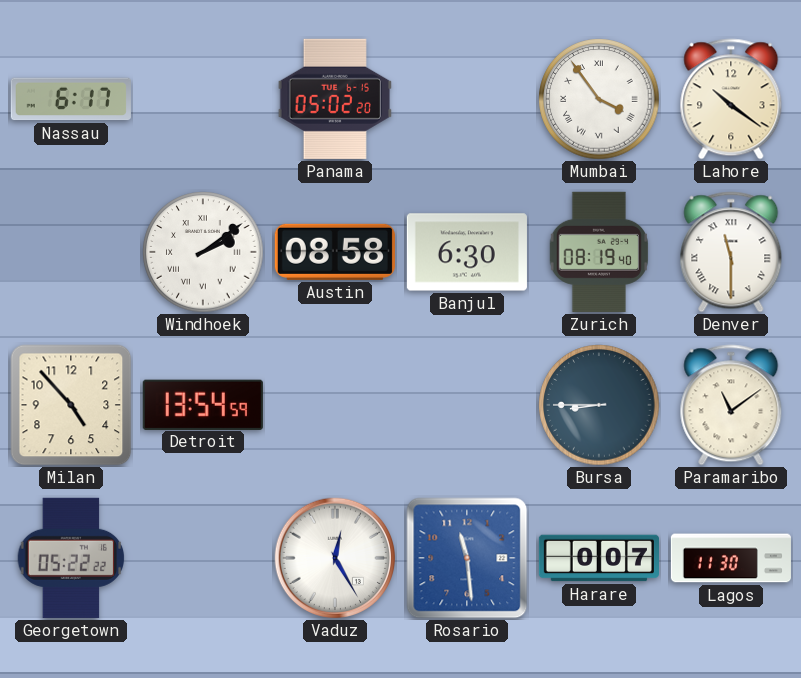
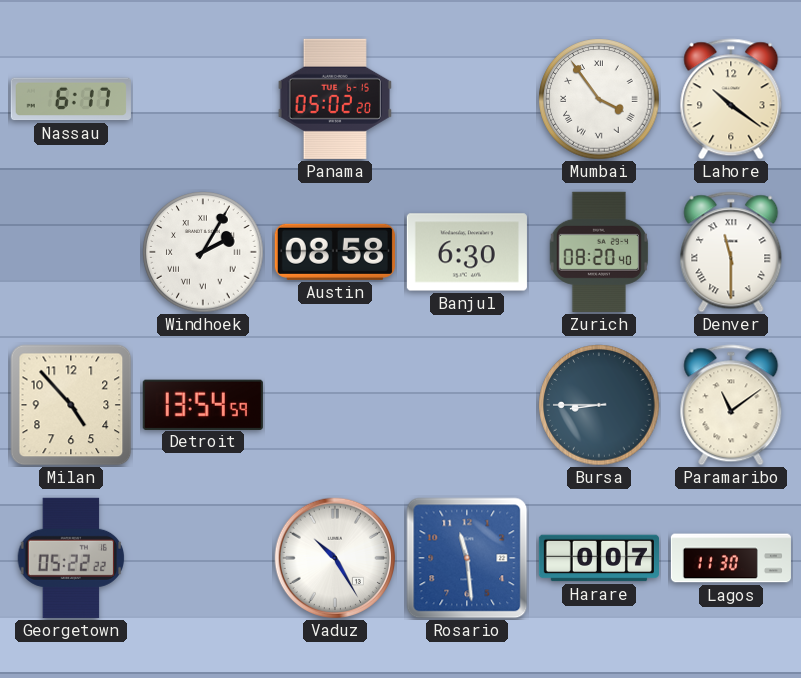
Windhoek: 2:09 -> 2:05
Zurich: 08:19 -> 08:20
Vaduz: 12:25 -> 10:25
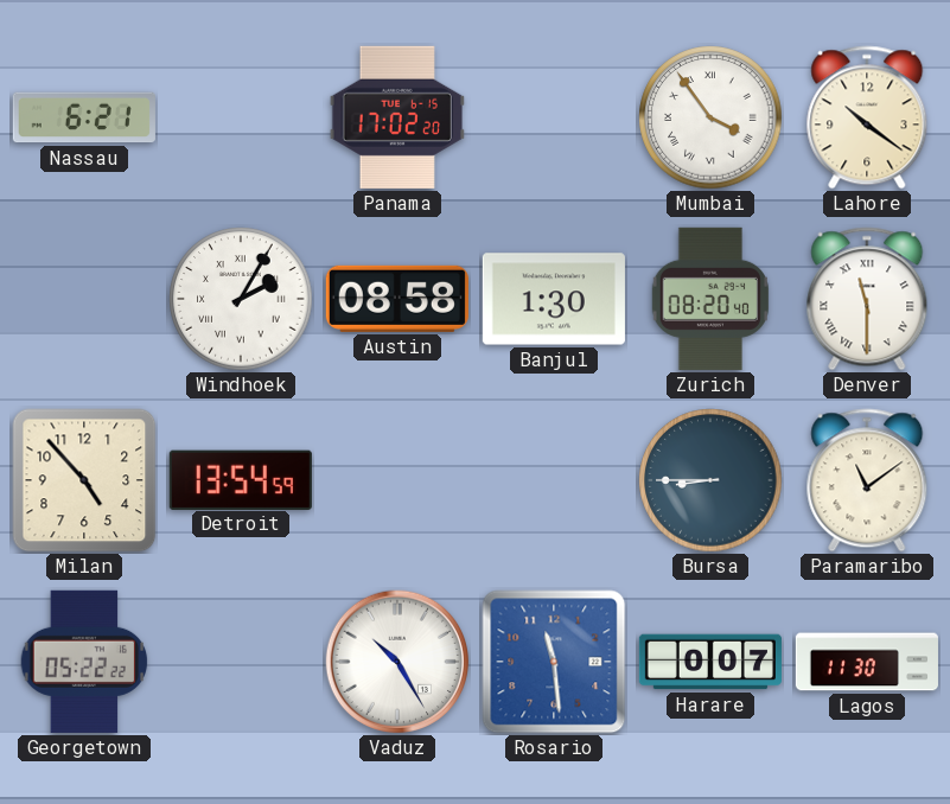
Nassau: 6:17 -> 6:21
Panama: 05:02 -> 17:02
Banjul: 6:30 -> 1:30
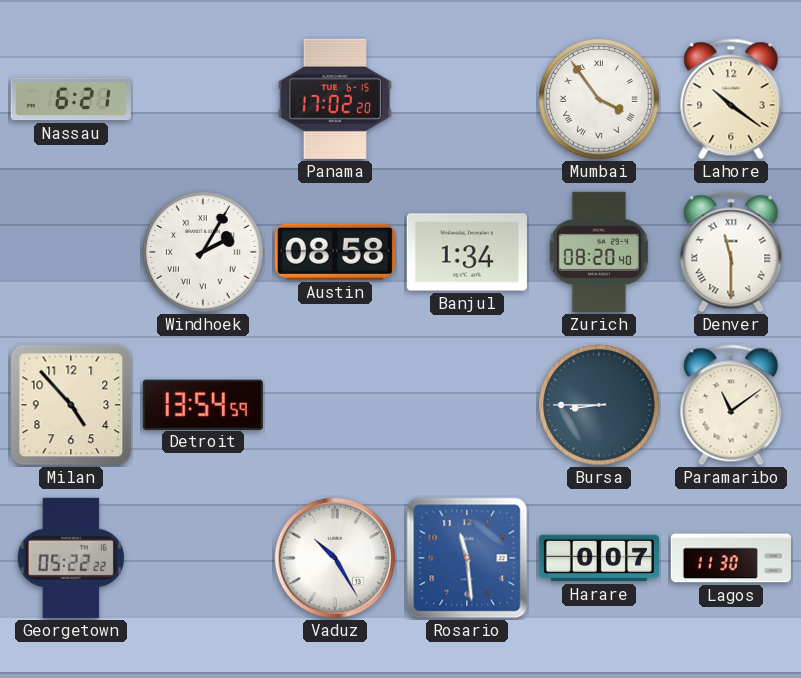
Banjul: 1:30 -> 1:34
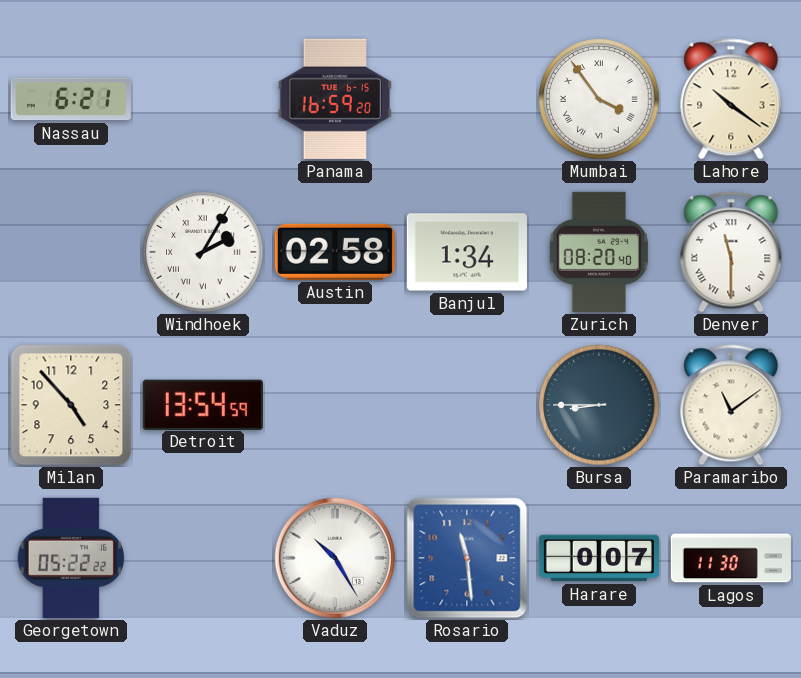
Panama: 17:02 -> 16:59
Austin: 08:58 -> 02:58
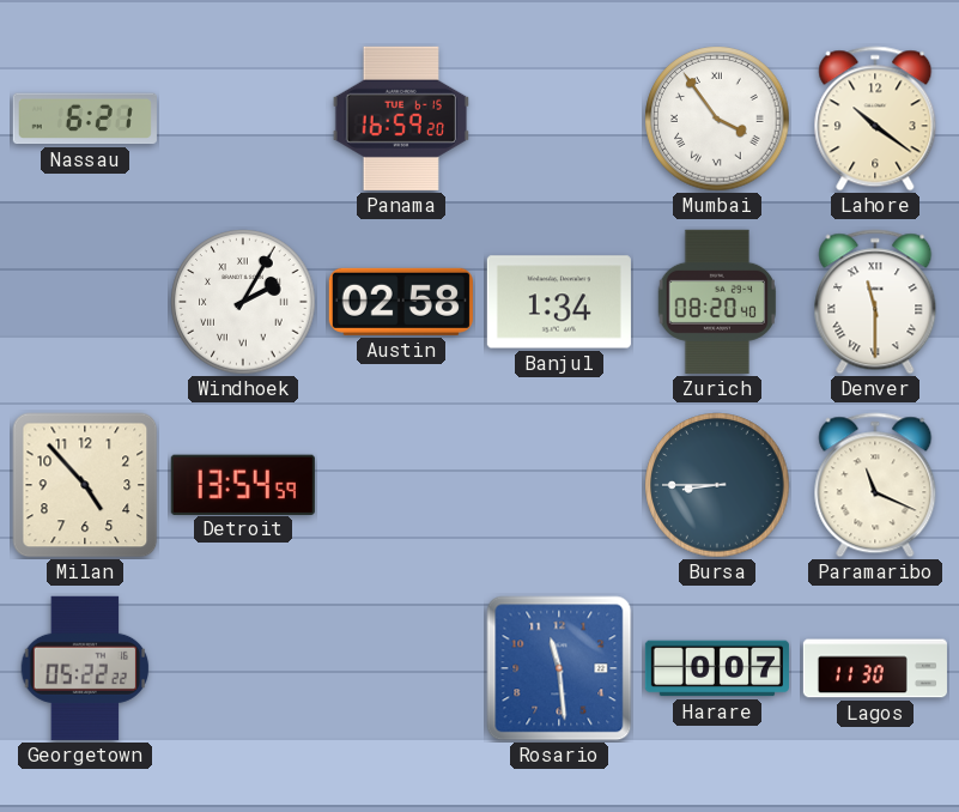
Paramaribo: 11:09 -> 11:19
Vaduz: 10:25 -> none
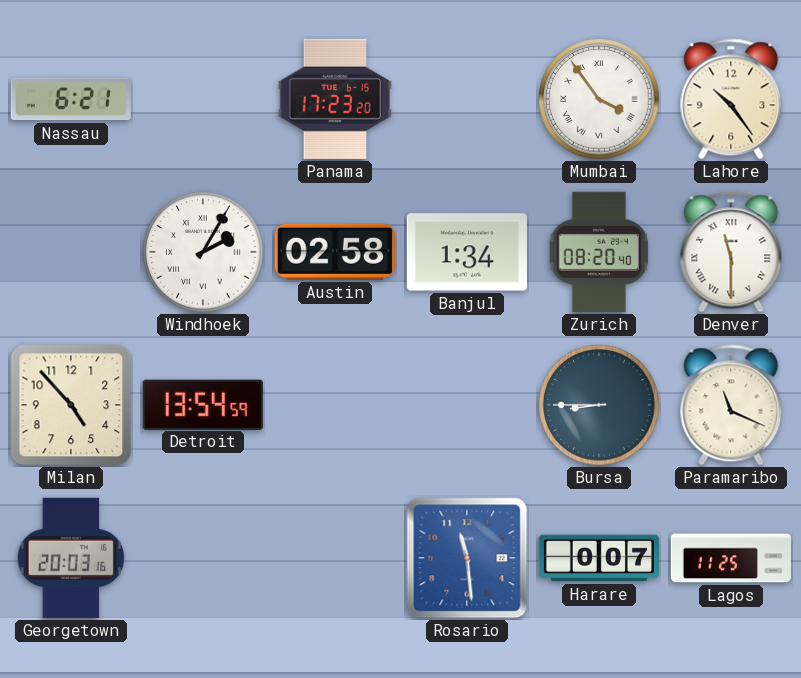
Panama: 16:59 -> 17:23
Lahore: 10:21 -> 10:24
Georgetown: 05:22 -> 20:03
Lagos: 11:30 -> 11:25
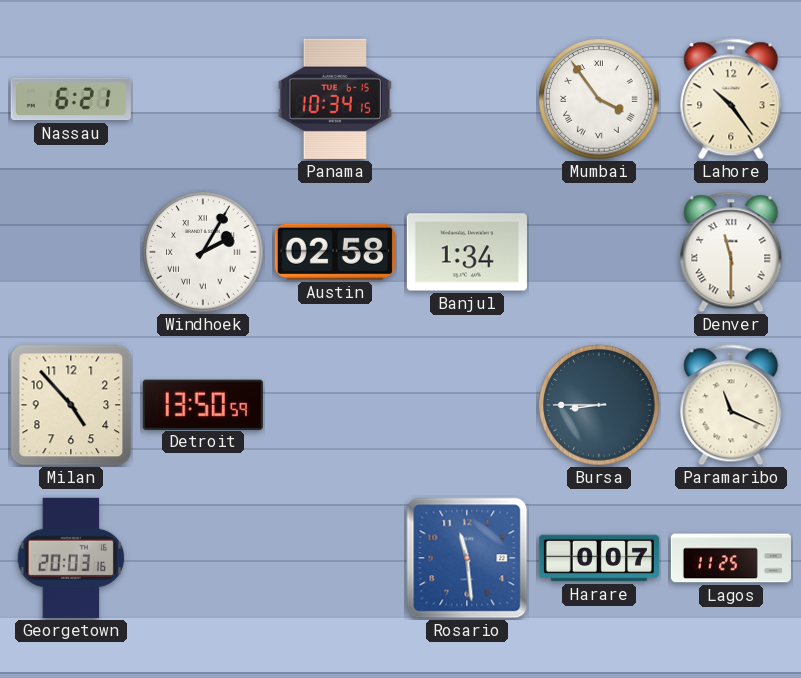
Panama: 17:23 -> 10:34
Zurich: 08:20 -> none
Detroit: 13:54 -> 13:50
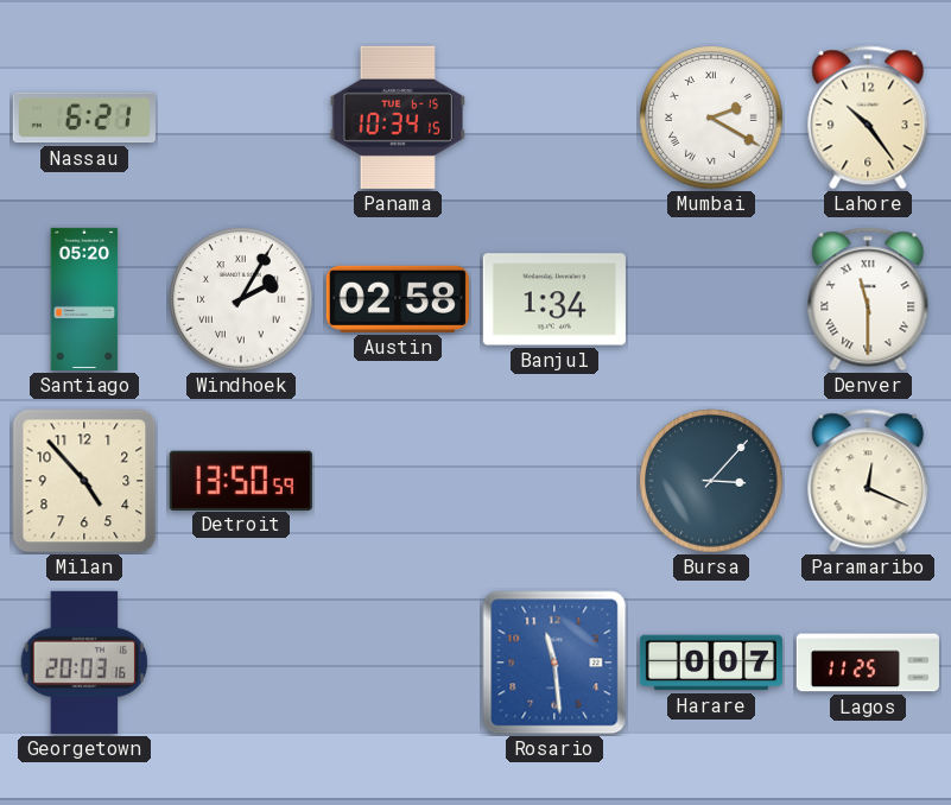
Mumbai: 3:54 -> 2:20
Santiago: none -> 05:20
Bursa: 8:45 -> 3:07
Paramaribo: 11:19 -> 12:19
